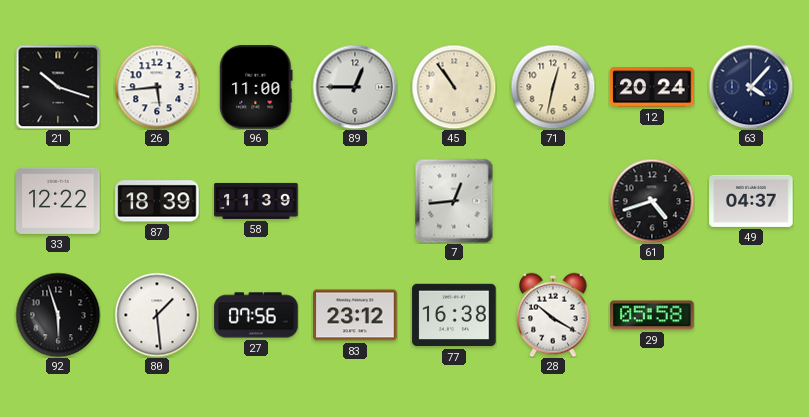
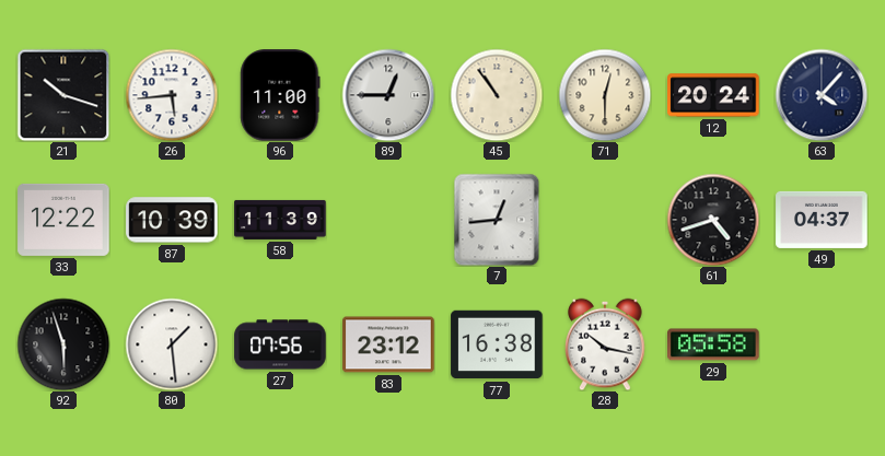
71: 12:32 -> 12:30
87: 18:39 -> 10:39
28: 10:20 -> 10:17
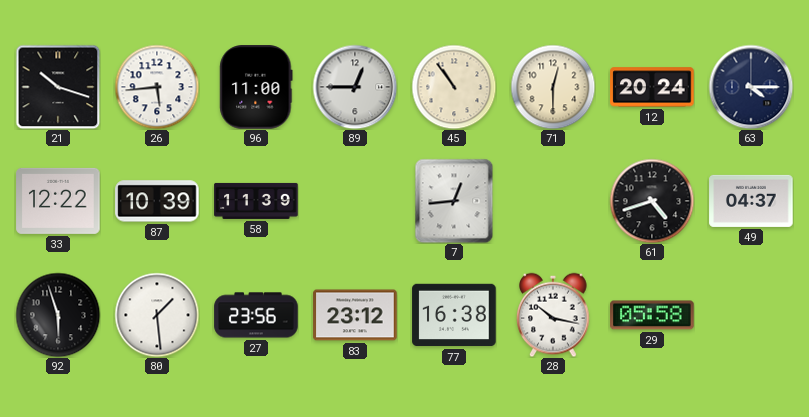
63: 4:07 -> 4:15
27: 07:56 -> 23:56
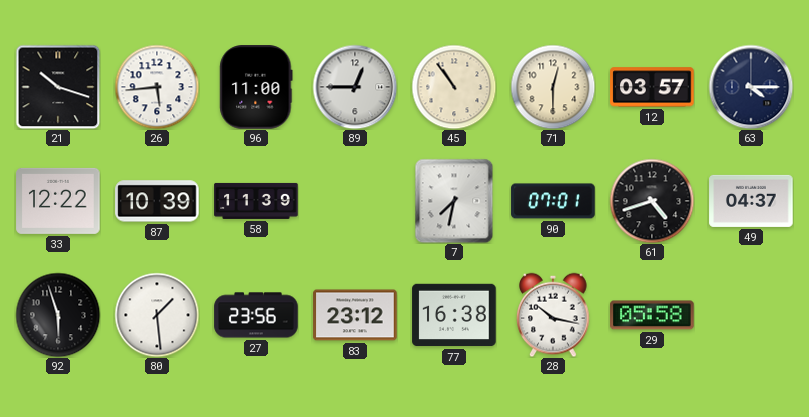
12: 20:24 -> 03:57
7: 12:44 -> 7:32
90: none -> 07:01
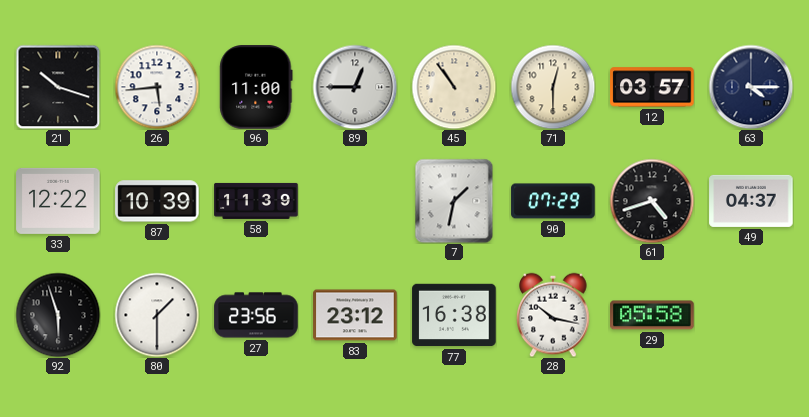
7: 7:32 -> 1:32
90: 07:01 -> 07:29
80: 1:29 -> 1:30
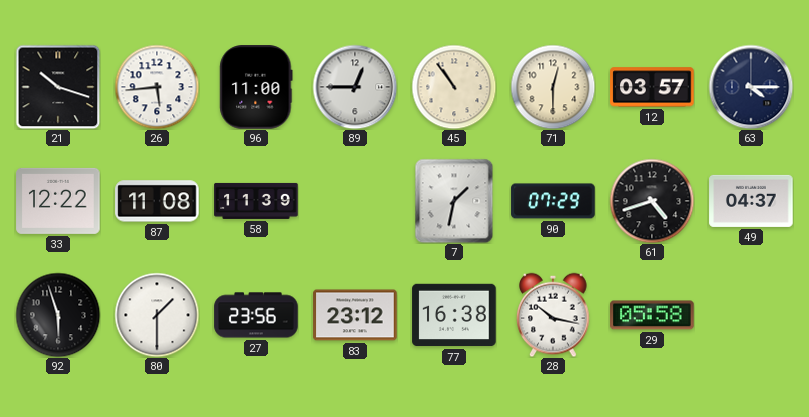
87: 10:39 -> 11:08
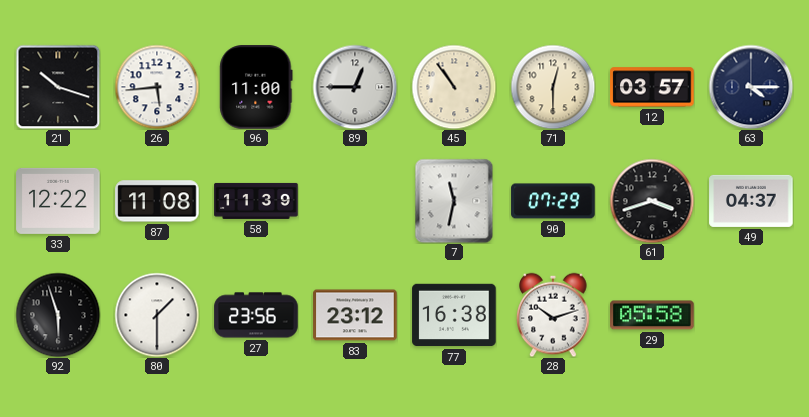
7: 1:32 -> 11:32
61: 4:42 -> 3:42
28: 10:17 -> 10:12
